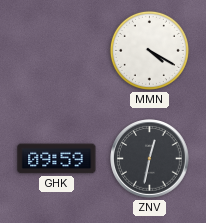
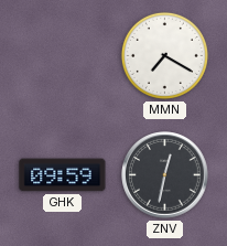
MMN: 4:20 -> 7:20
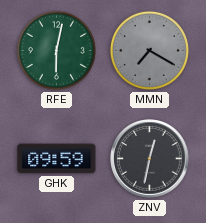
RFE: none -> 6:02
MMN dial: white -> grey
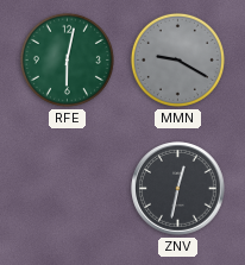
MMN: 7:20 -> 9:20
GHK: 09:59 -> none
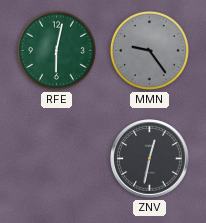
MMN: 9:20 -> 9:24
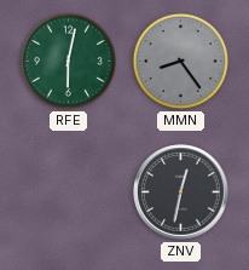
MMN: 9:24 -> 8:24
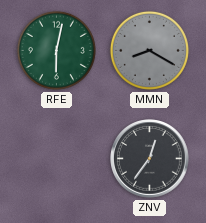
MMN: 8:24 -> 8:20
ZNV: 12:32 -> 12:36
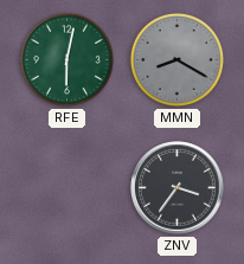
ZNV: 12:36 -> 3:36
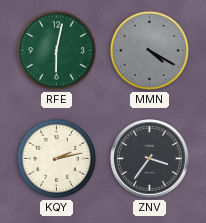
MMN: 8:20 -> 4:20
KQY: none -> 2:13
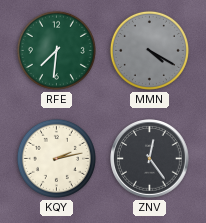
RFE: 6:02 -> 7:31
ZNV: 3:36 -> 12:24
